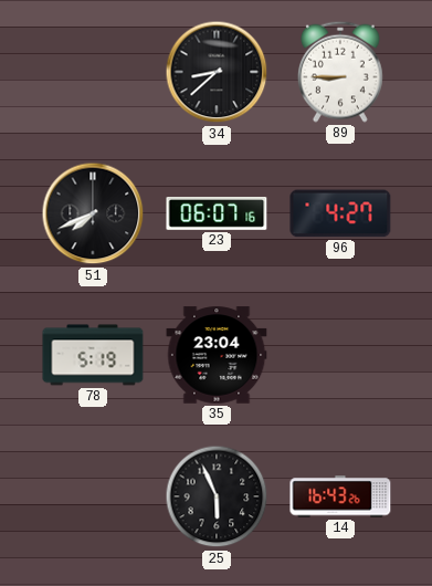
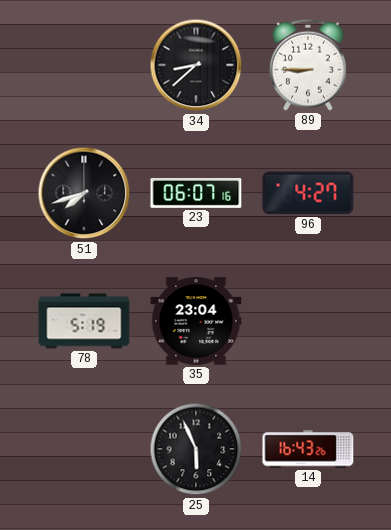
51: 7:41 -> 7:42
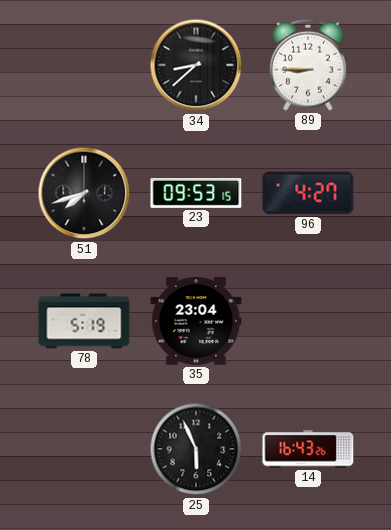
23: 06:07 -> 09:53
